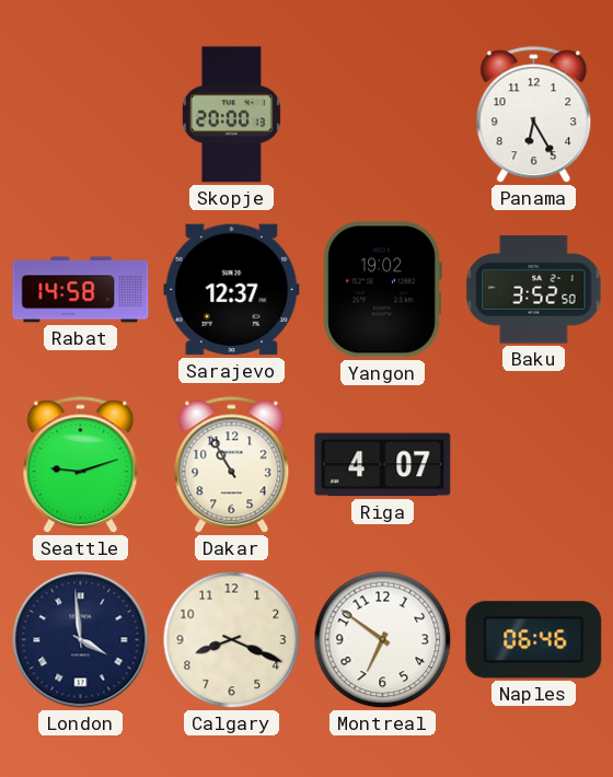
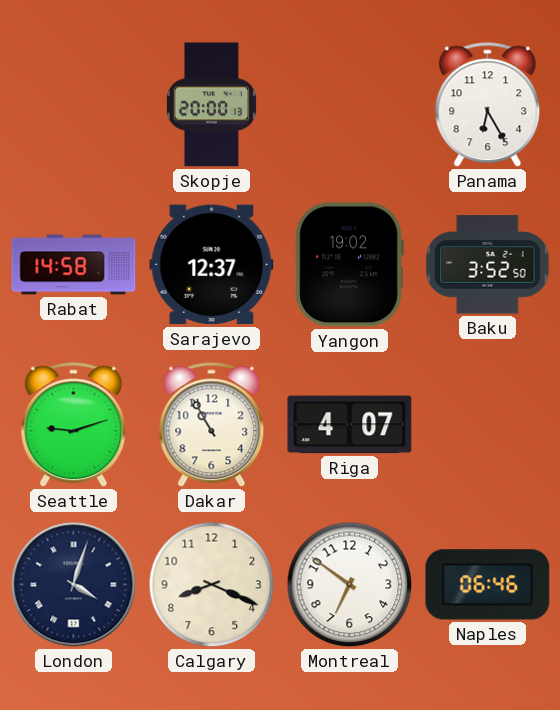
London: 3:59 -> 4:03
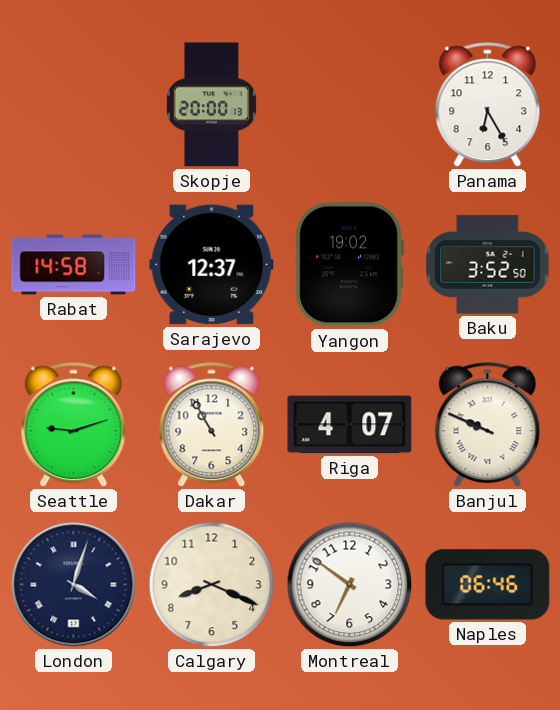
Banjul: none -> 9:49
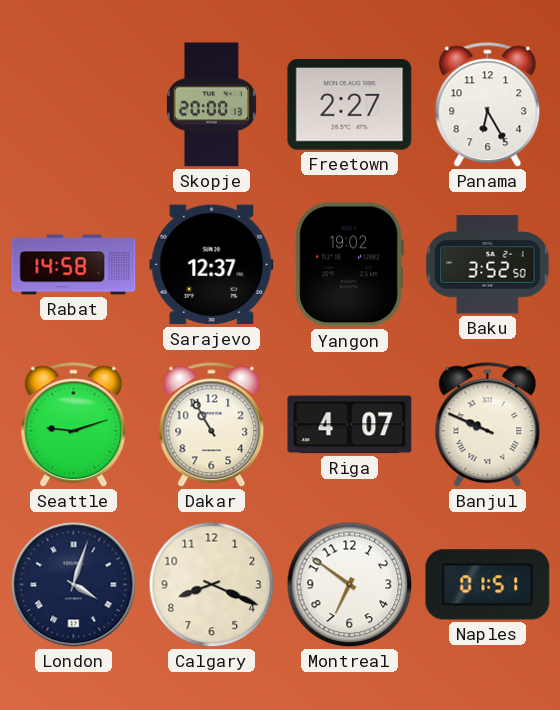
Freetown: none -> 2:27
Naples: 06:46 -> 01:51
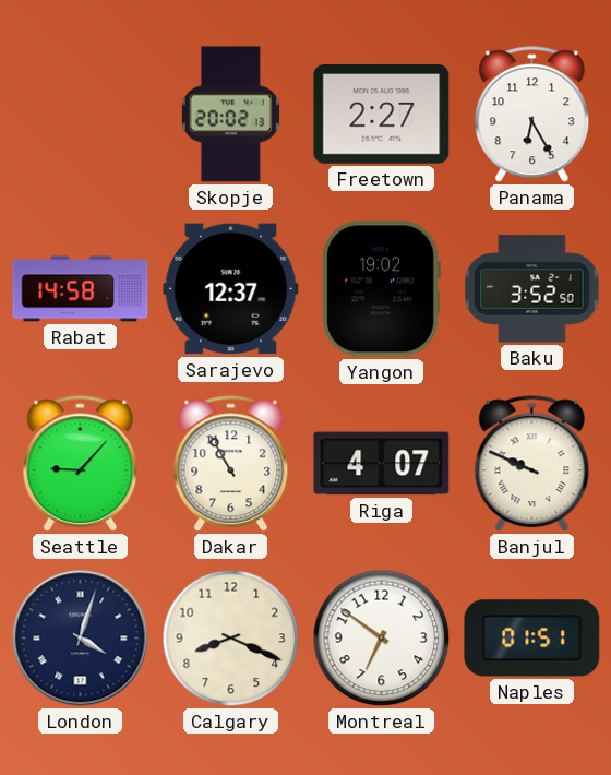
Skopje: 20:00 -> 20:02
Seattle: 9:12 -> 9:07
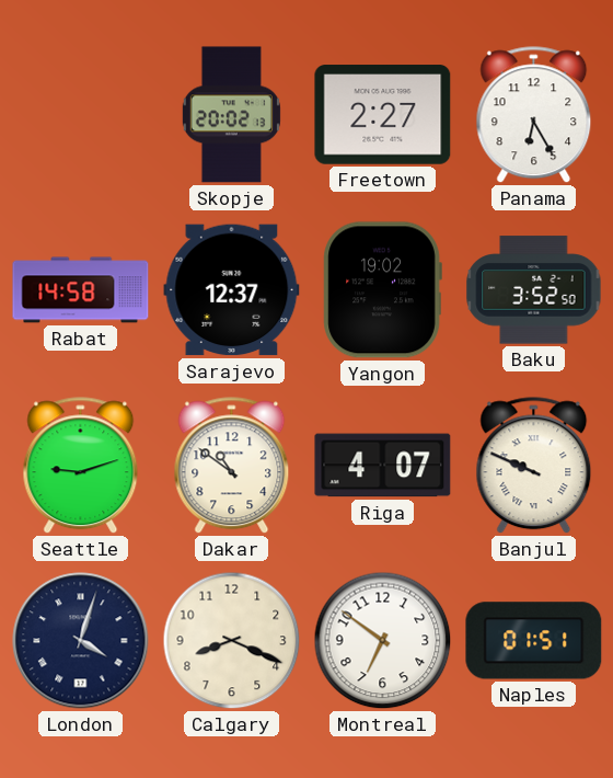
Seattle: 9:07 -> 9:12
Dakar: 10:55 -> 10:51
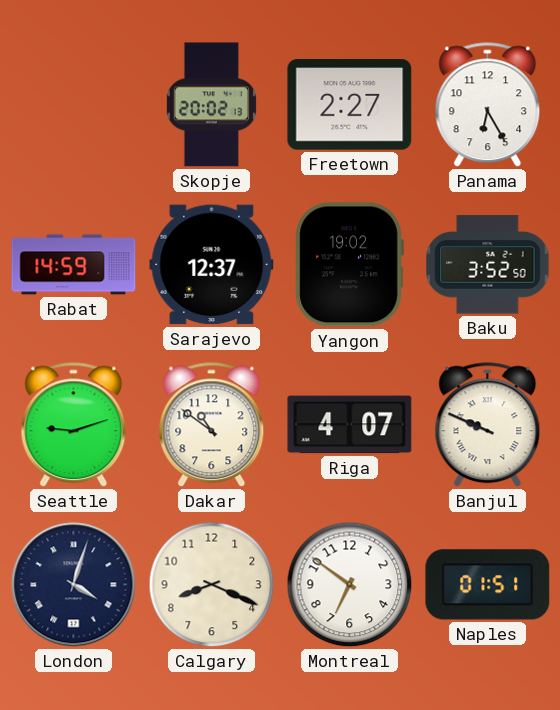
Rabat: 14:58 -> 14:59
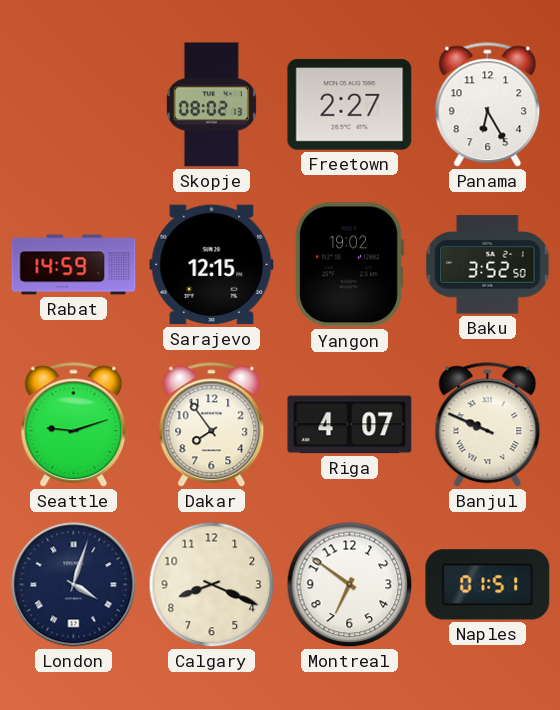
Skopje: 20:02 -> 08:02
Sarajevo: 12:37 -> 12:15
Dakar: 10:51 -> 7:54
